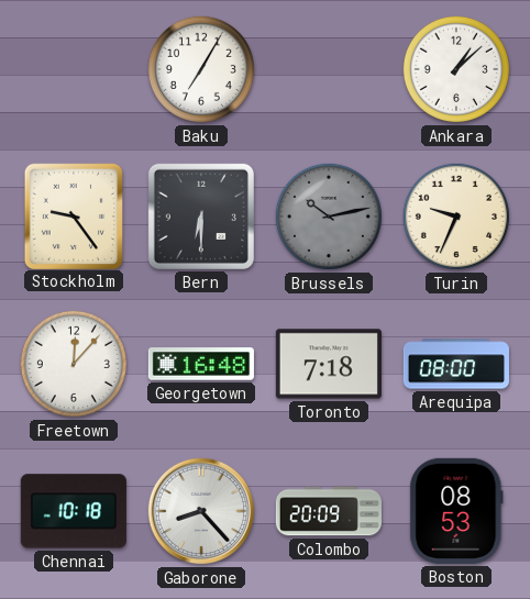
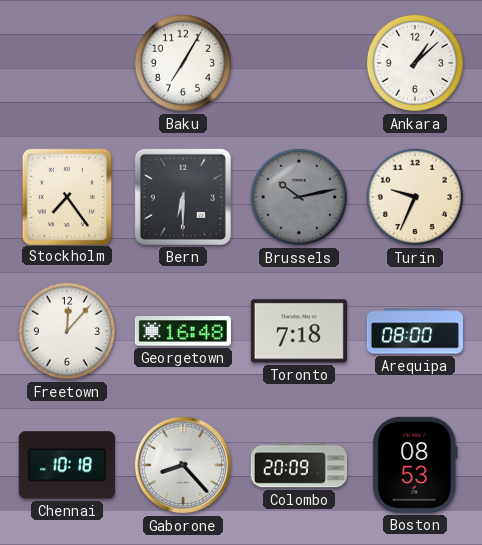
Stockholm: 9:24 -> 7:24
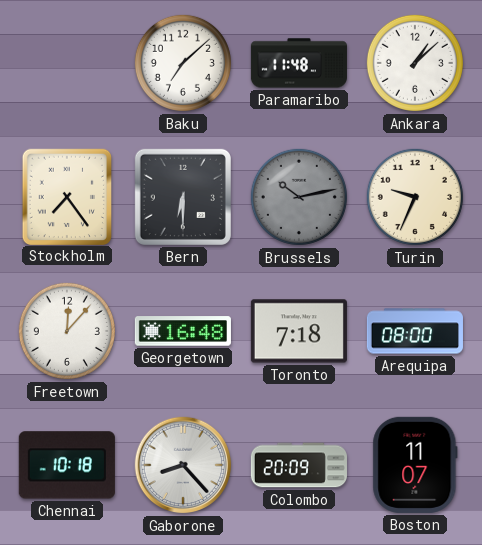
Baku: 7:05 -> 7:08
Paramaribo: none -> 11:48
Boston: 08:53 -> 11:07
